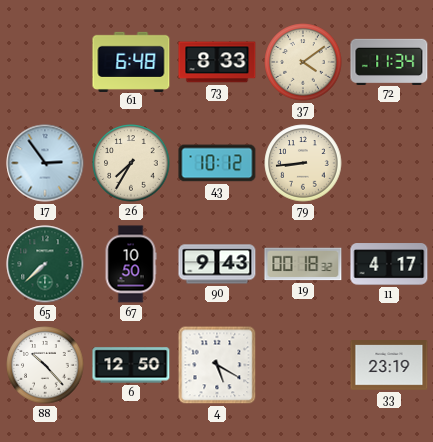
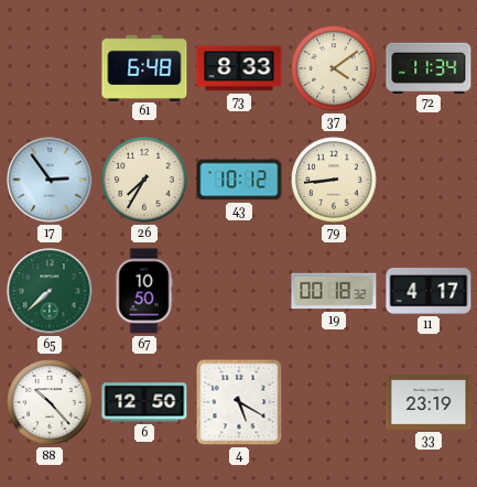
90: 9:43 -> none
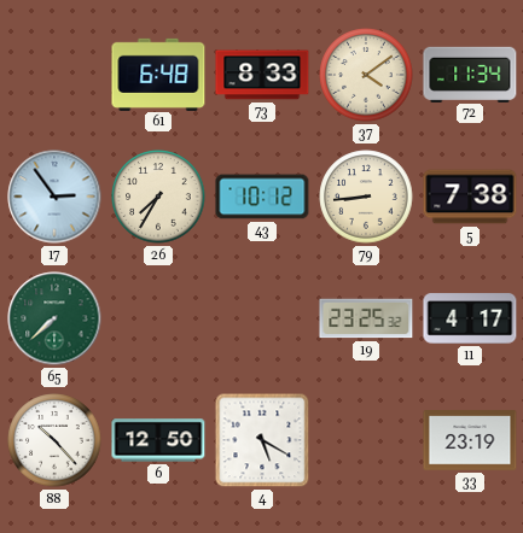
5: none -> 7:38
67: 10:50 -> none
19: 00:18 -> 23:25
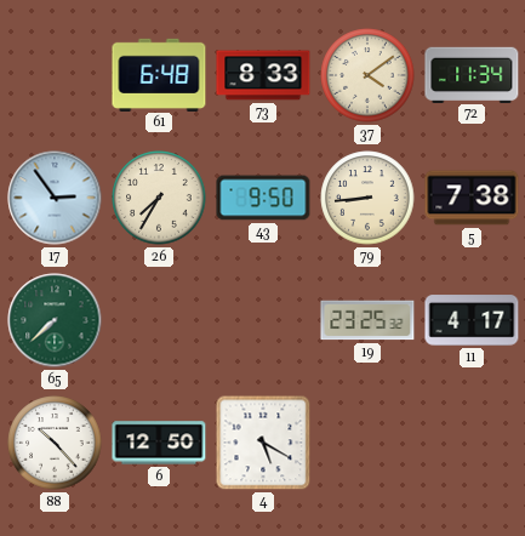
43: 10:12 -> 9:50
33: 23:19 -> none
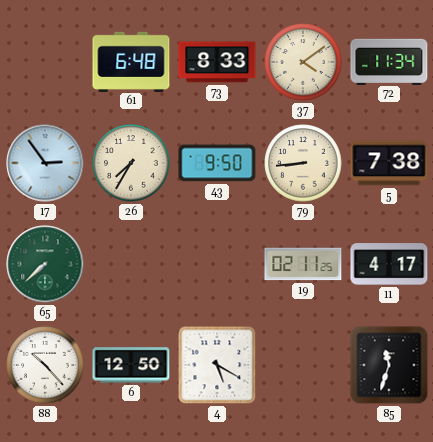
19: 23:25 -> 02:11
85: none -> 11:33
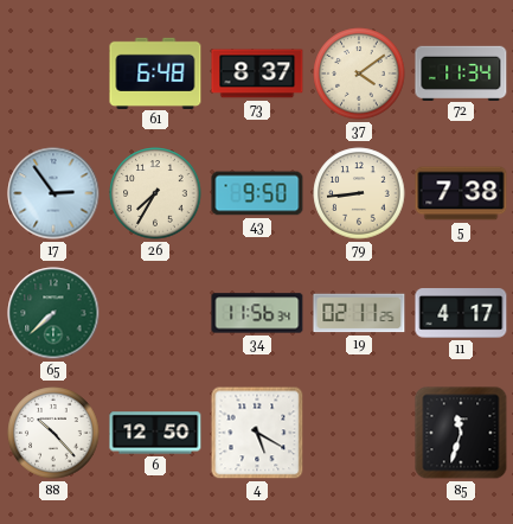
73: 8:33 -> 8:37
34: none -> 11:56
